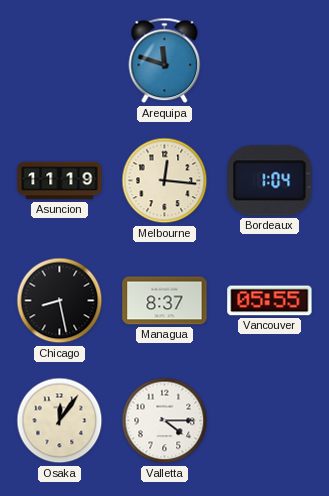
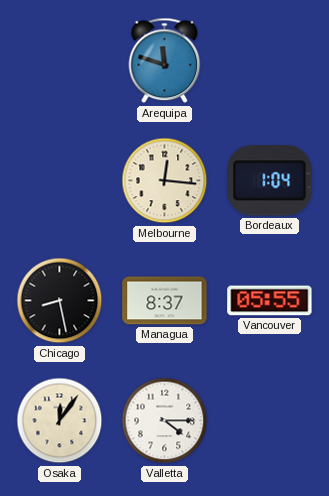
Asuncion: 11:19 -> none
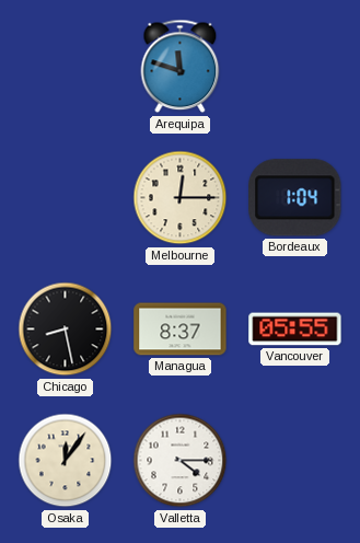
Melbourne: 12:16 -> 12:15
